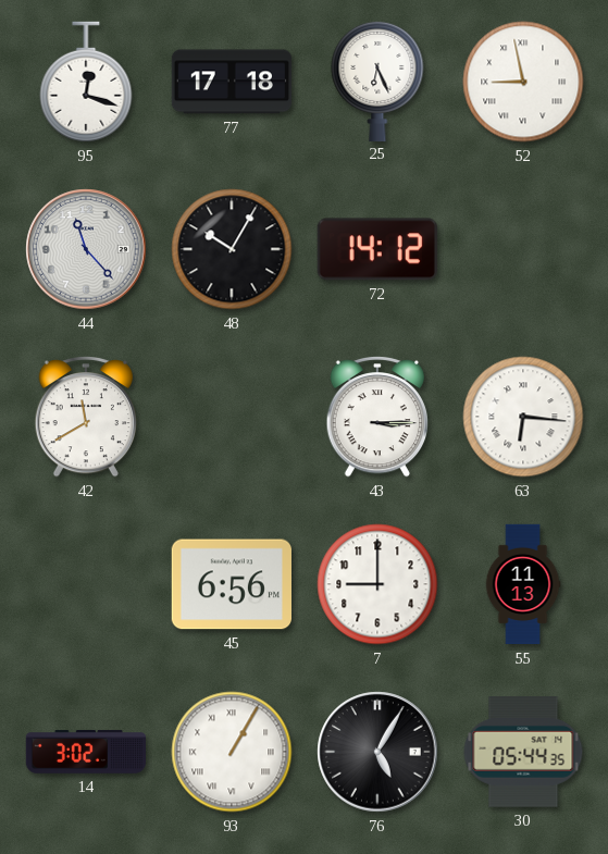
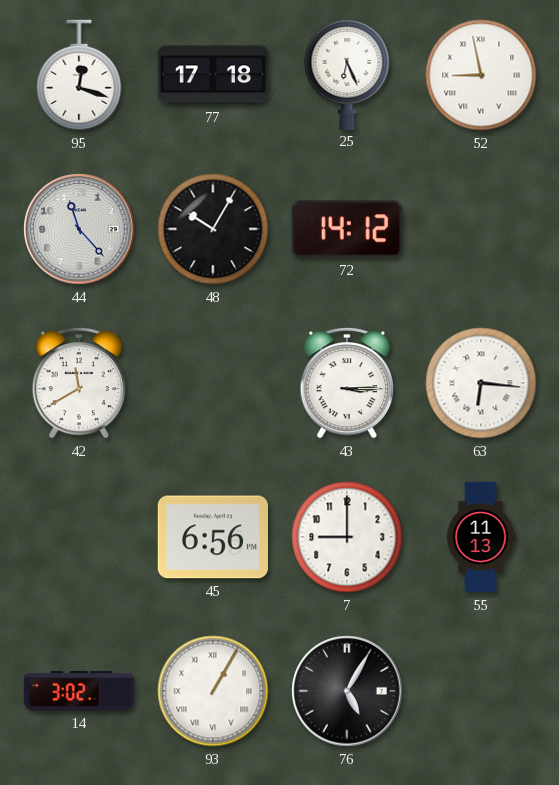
30: 05:44 -> none
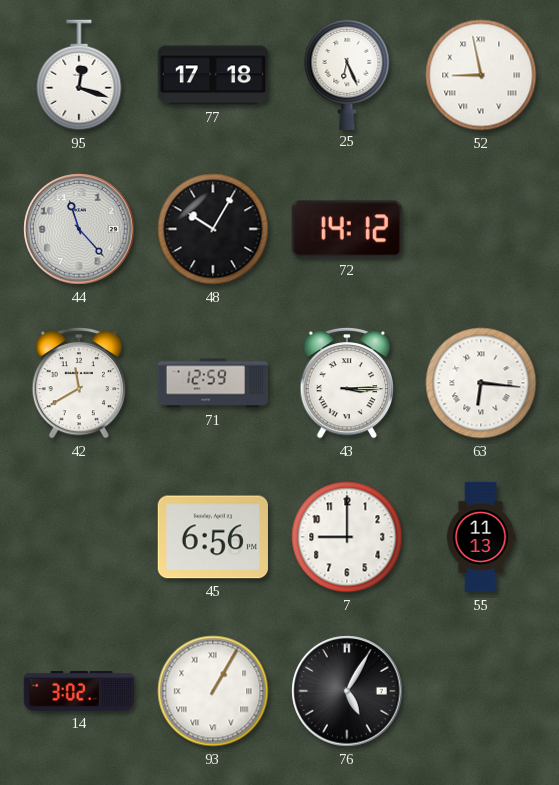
71: none -> 12:59
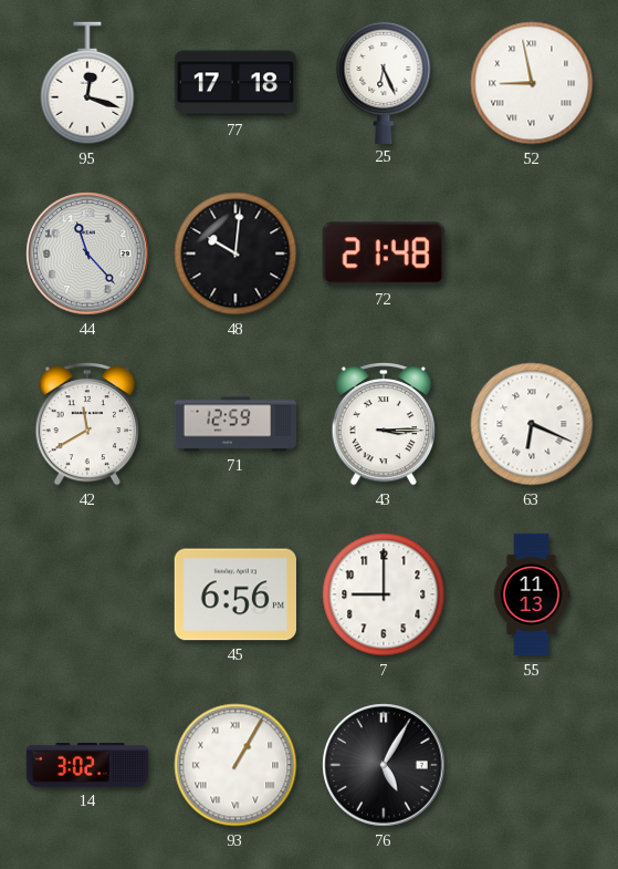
48: 10:05 -> 10:01
72: 14:12 -> 21:48
63: 6:16 -> 6:19
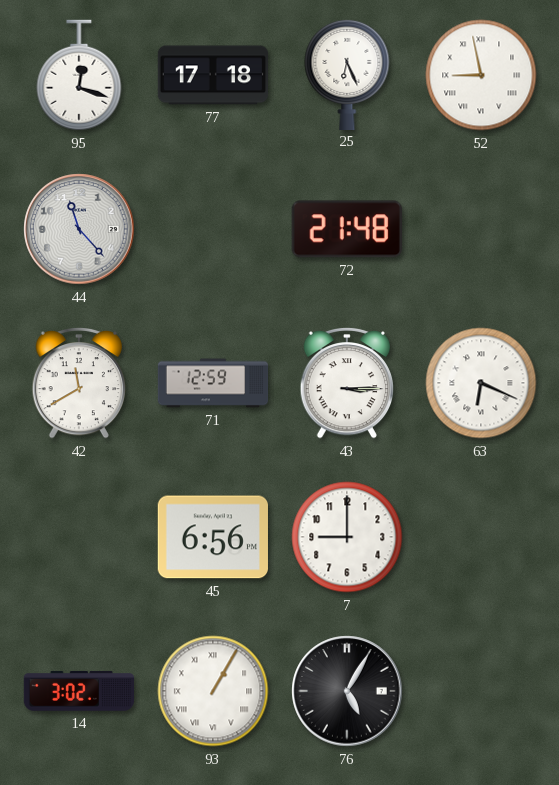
48: 10:01 -> none
55: 11:13 -> none
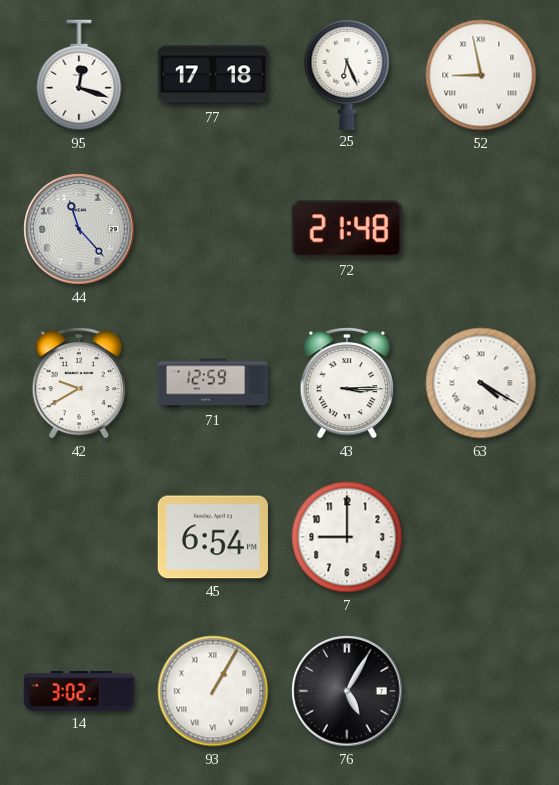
42: 11:40 -> 9:40
63: 6:19 -> 4:20
45: 6:56 -> 6:54
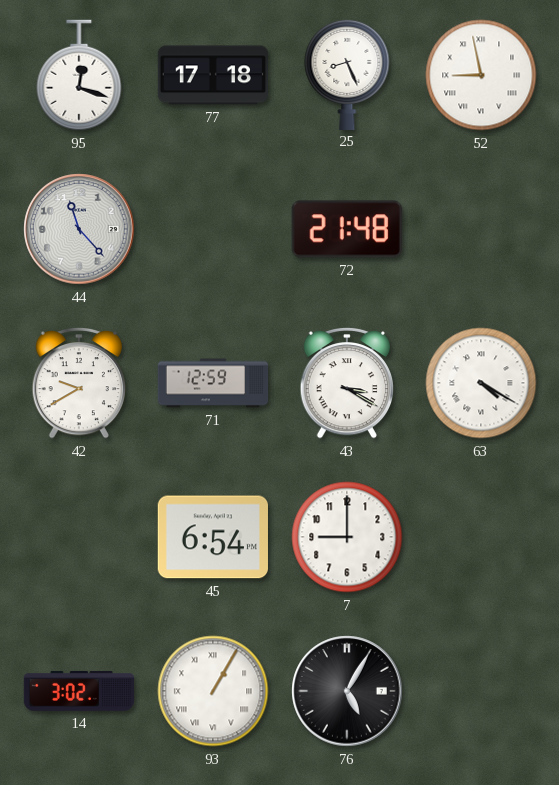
25: 6:26 -> 8:26
43: 3:15 -> 3:20
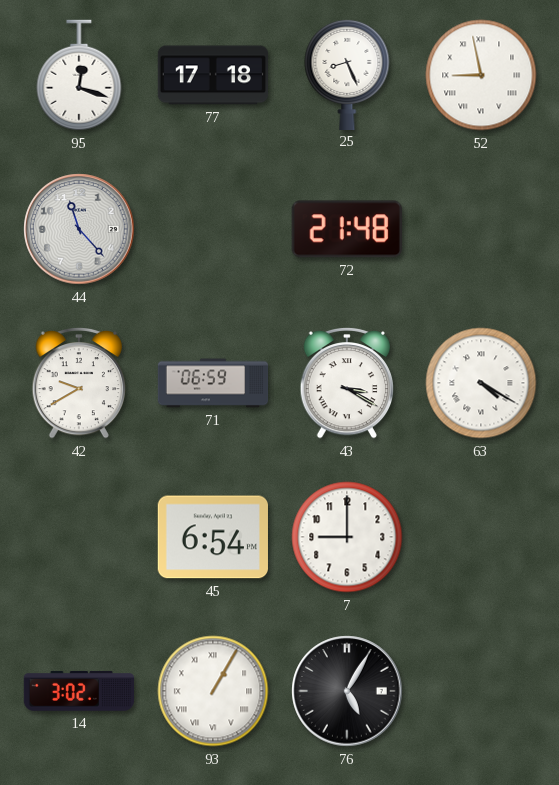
71: 12:59 -> 06:59
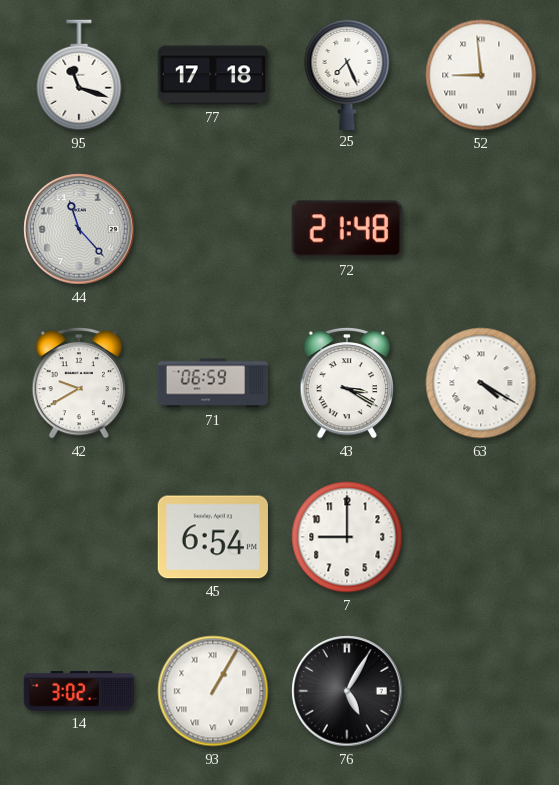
95: 12:18 -> 11:18
25: 8:26 -> 7:26
52: 8:58 -> 8:59
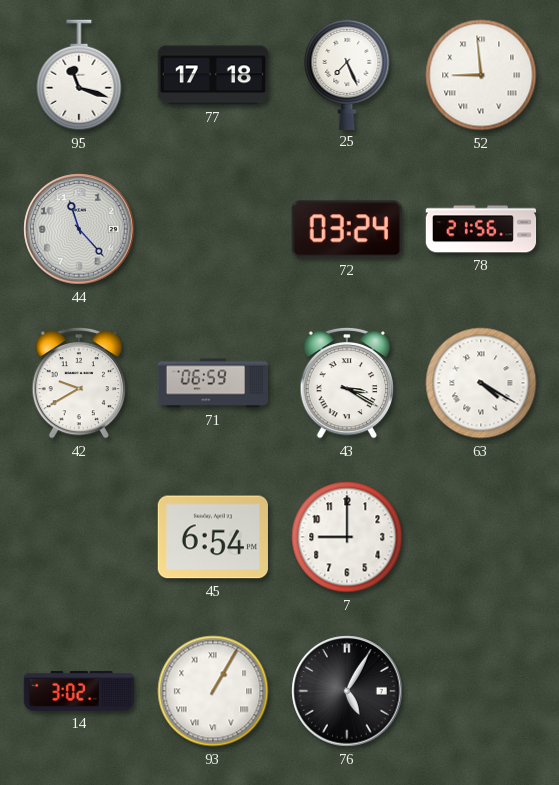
72: 21:48 -> 03:24
78: none -> 21:56
